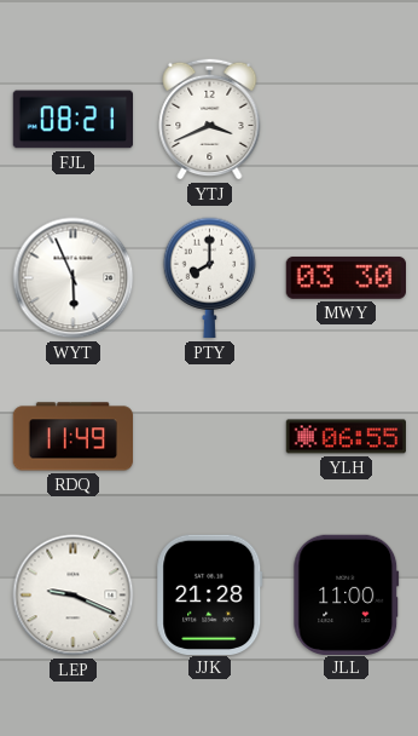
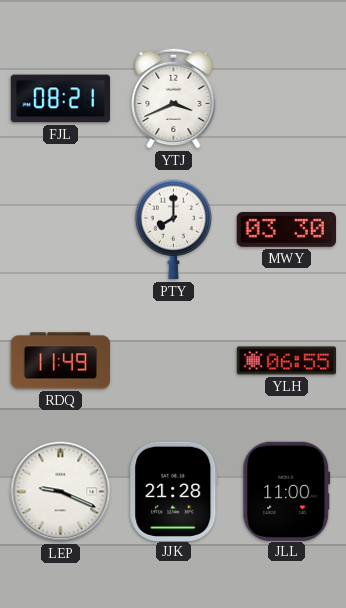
WYT: 5:56 -> none
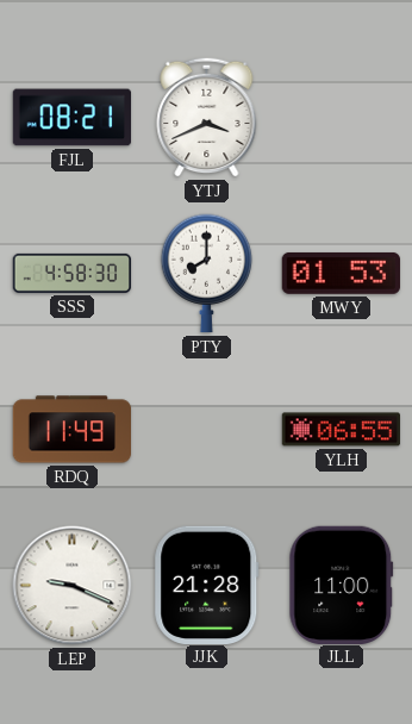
SSS: none -> 4:58
MWY: 03:30 -> 01:53
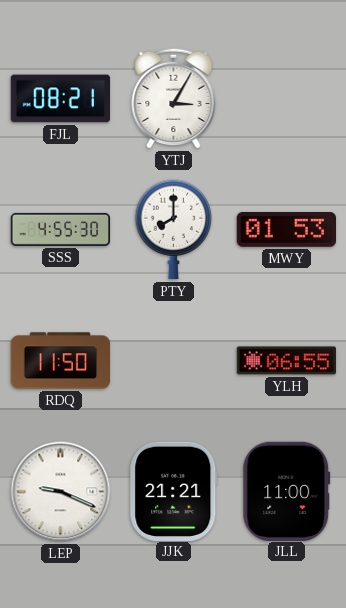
YTJ: 3:41 -> 3:05
SSS: 4:58 -> 4:55
RDQ: 11:49 -> 11:50
JJK: 21:28 -> 21:21
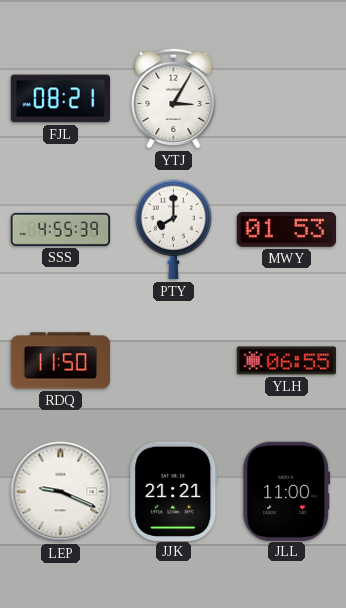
SSS: 4:55:30 -> 4:55:39
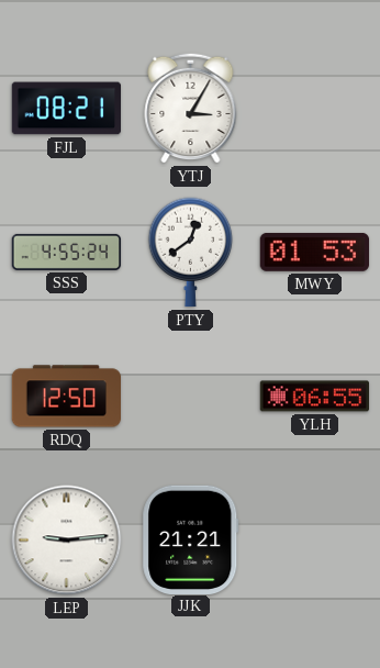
SSS: 4:55:39 -> 4:55:24
PTY: 8:00 -> 12:39
RDQ: 11:50 -> 12:50
LEP: 9:19 -> 9:14
JLL: 11:00 -> none
